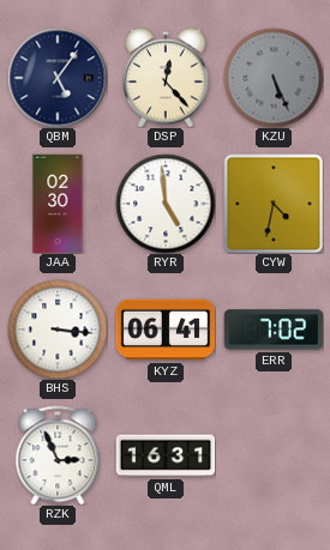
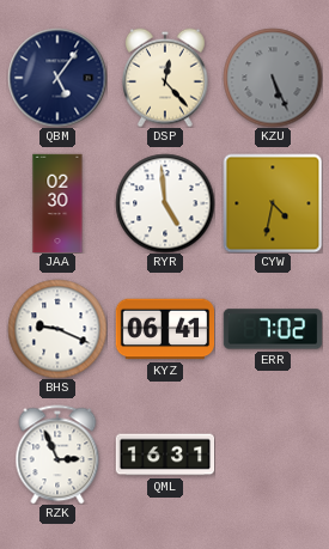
BHS: 3:16 -> 9:19
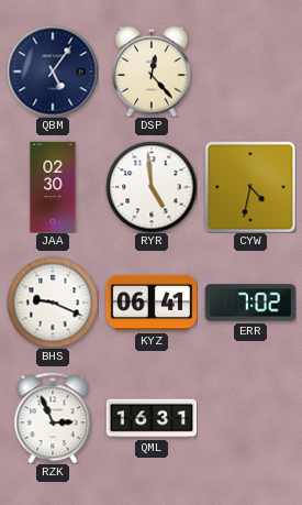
KZU: 5:26 -> none
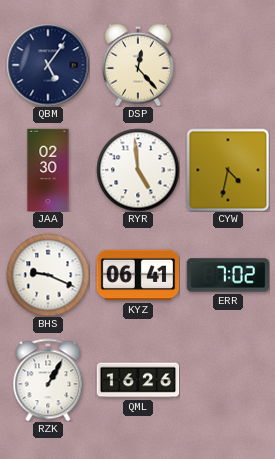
RZK: 2:56 -> 1:05
QML: 16:31 -> 16:26
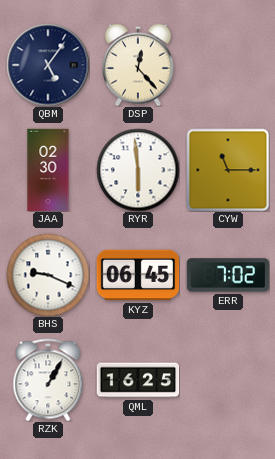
RYR: 4:59 -> 5:59
CYW: 4:32 -> 11:15
KYZ: 06:41 -> 06:45
QML: 16:26 -> 16:25
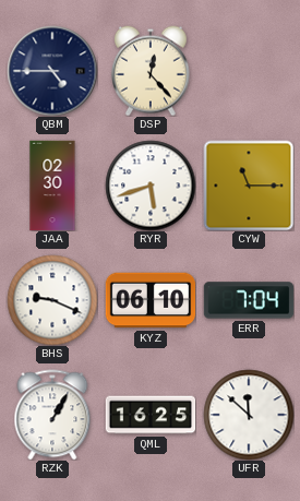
QBM: 5:06 -> 4:45
RYR: 5:59 -> 5:42
KYZ: 06:45 -> 06:10
ERR: 7:02 -> 7:04
UFR: none -> 11:52
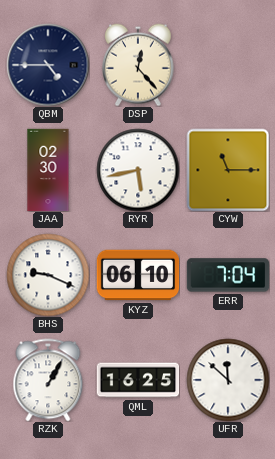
RYR: 5:42 -> 5:43
